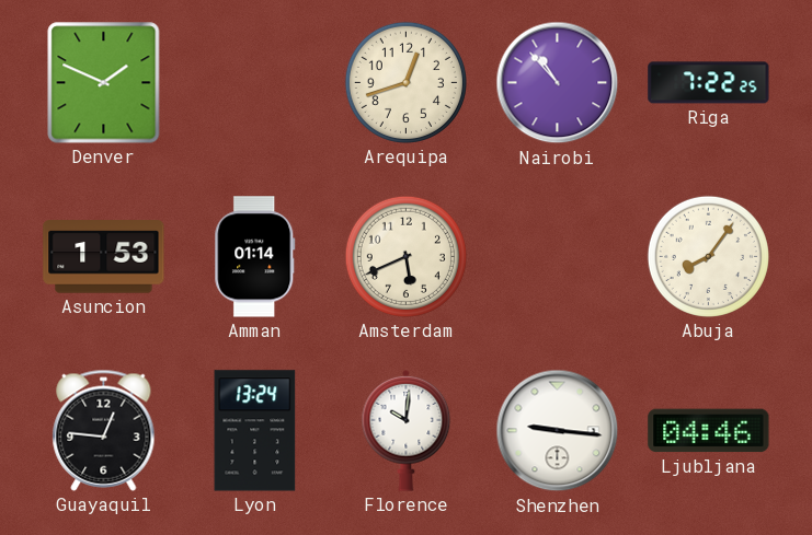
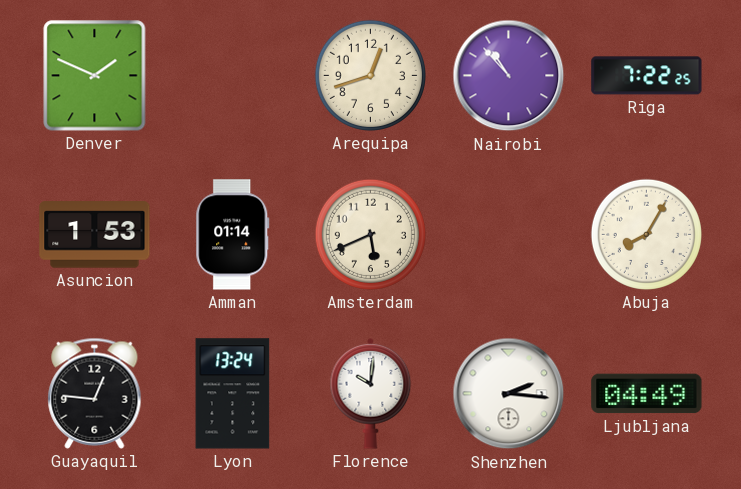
Abuja: 8:06 -> 8:05
Shenzhen: 9:16 -> 2:16
Ljubljana: 04:46 -> 04:49
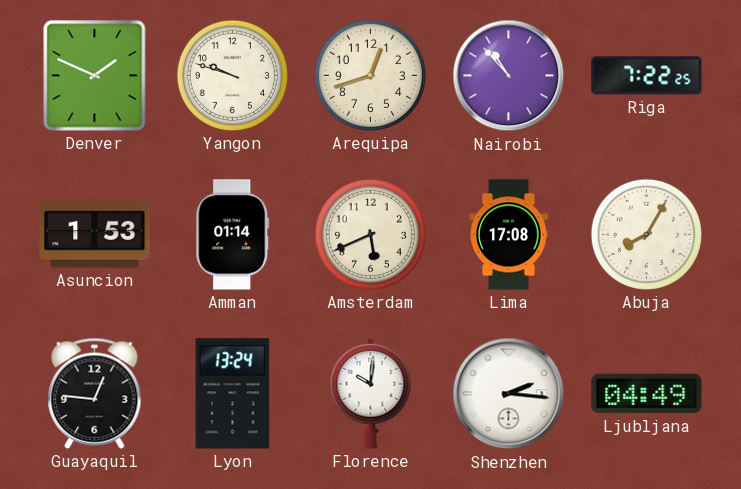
Yangon: none -> 9:48
Lima: none -> 17:08
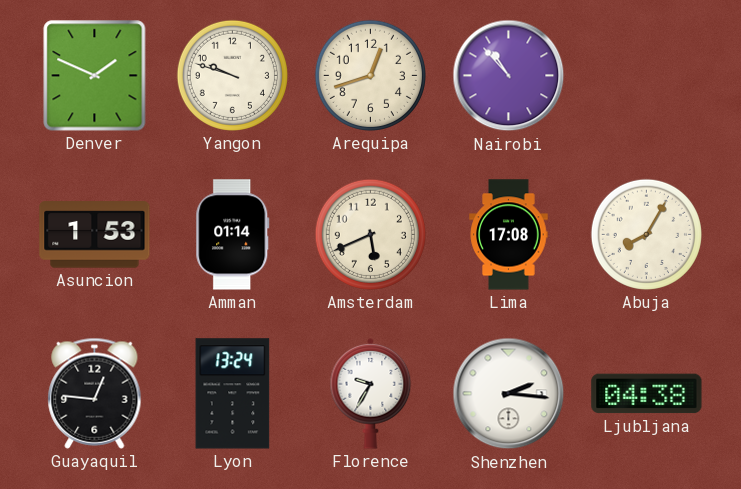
Riga: 7:22 -> none
Florence: 10:01 -> 9:35
Ljubljana: 04:49 -> 04:38
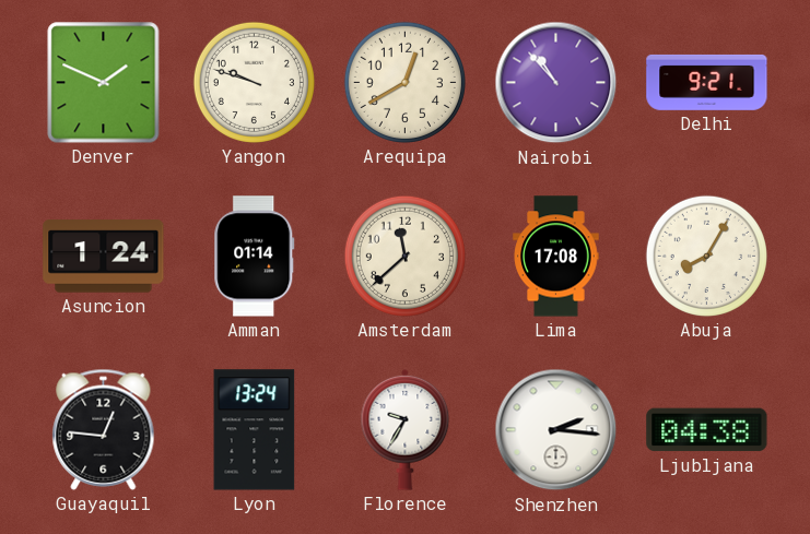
Arequipa: 12:42 -> 12:40
Delhi: none -> 9:21
Asuncion: 1:53 -> 1:24
Amsterdam: 5:41 -> 11:38
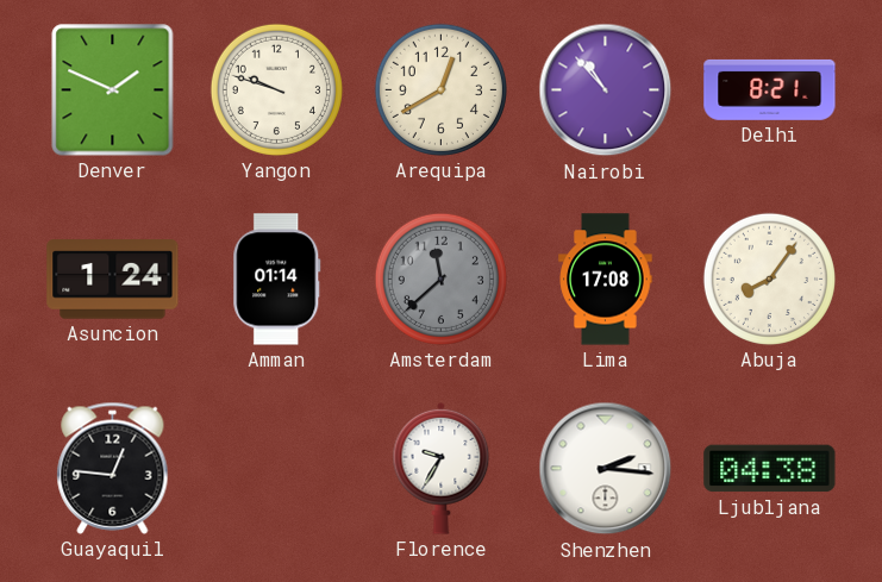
Delhi: 9:21 -> 8:21
Amsterdam dial: cream -> grey
Abuja: 8:05 -> 8:06
Lyon: 13:24 -> none
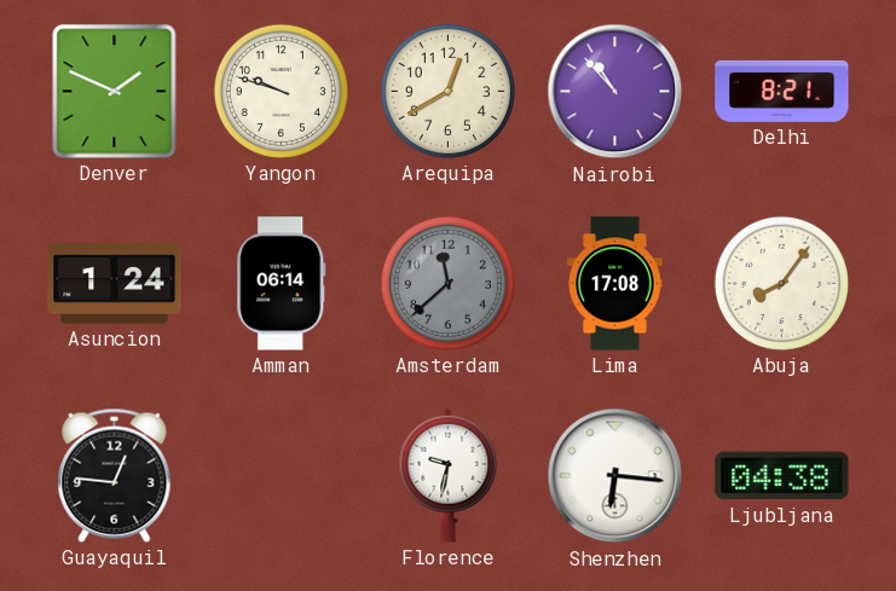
Amman: 01:14 -> 06:14
Florence: 9:35 -> 9:32
Shenzhen: 2:16 -> 6:16
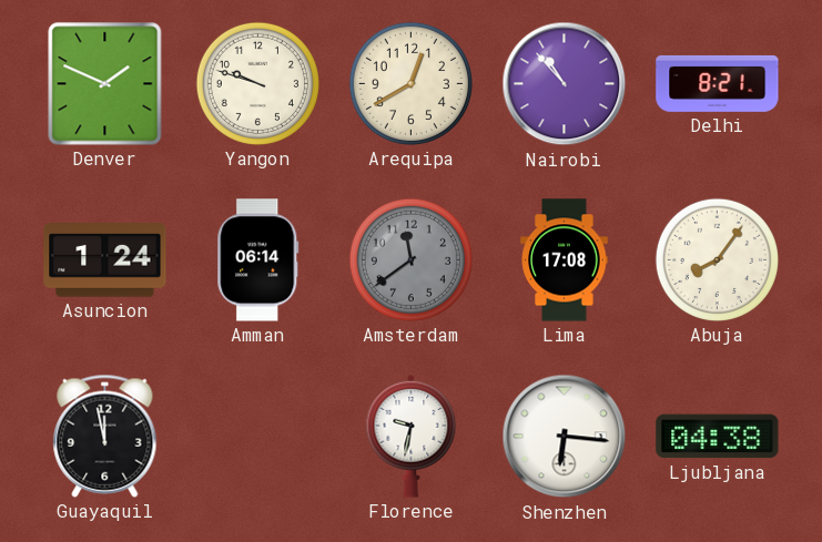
Amsterdam: 11:38 -> 11:39
Guayaquil: 12:46 -> 11:58
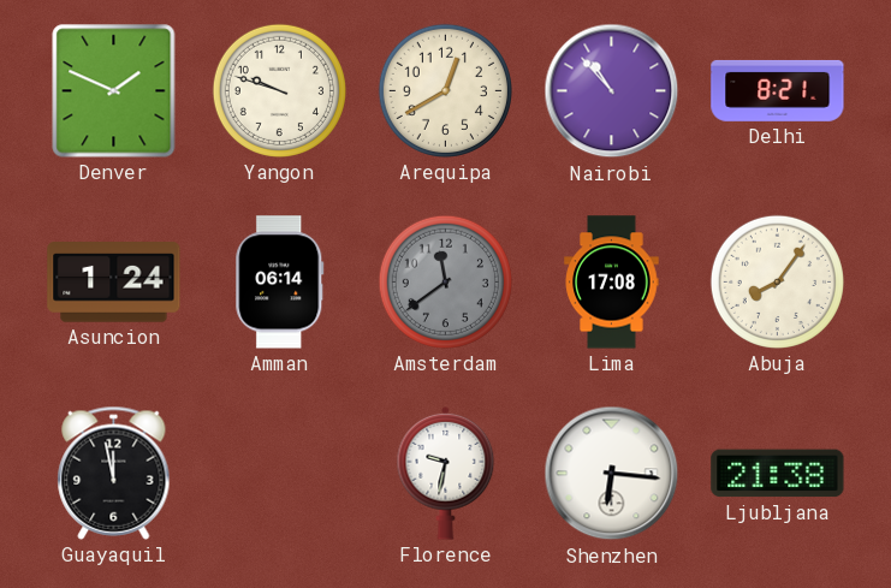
Ljubljana: 04:38 -> 21:38
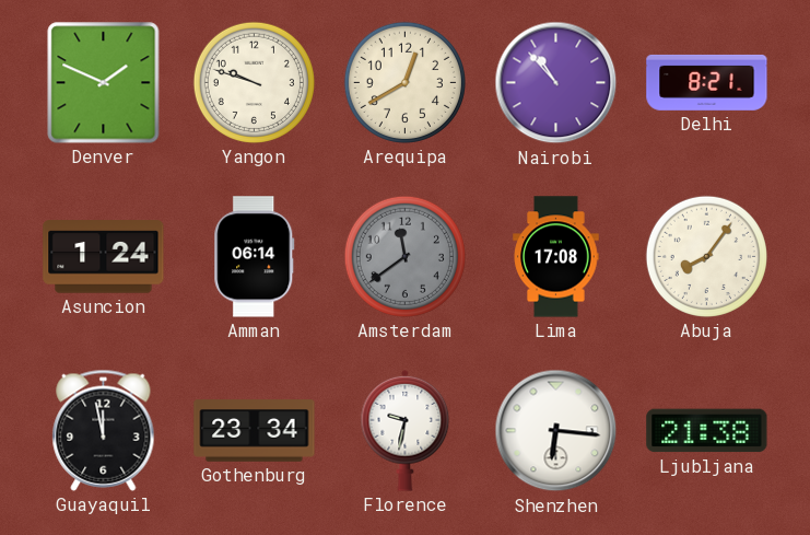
Gothenburg: none -> 23:34
